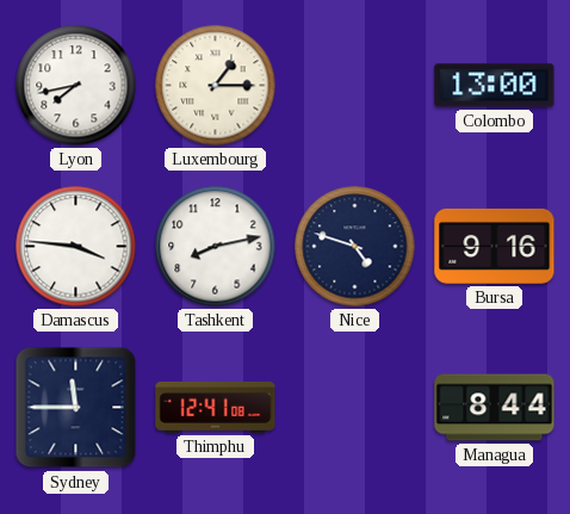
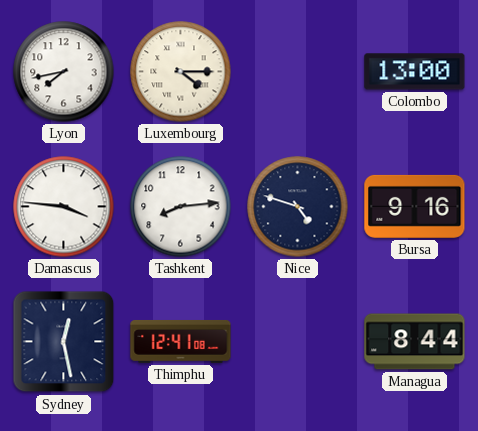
Luxembourg: 1:15 -> 4:15
Tashkent: 8:13 -> 8:14
Sydney: 11:45 -> 12:28
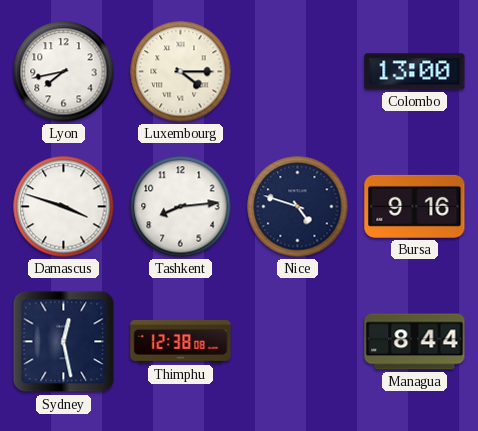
Damascus: 3:46 -> 3:48
Thimphu: 12:41 -> 12:38
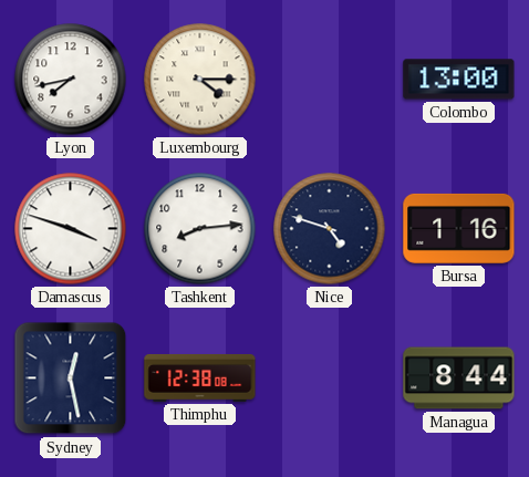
Bursa: 9:16 -> 1:16
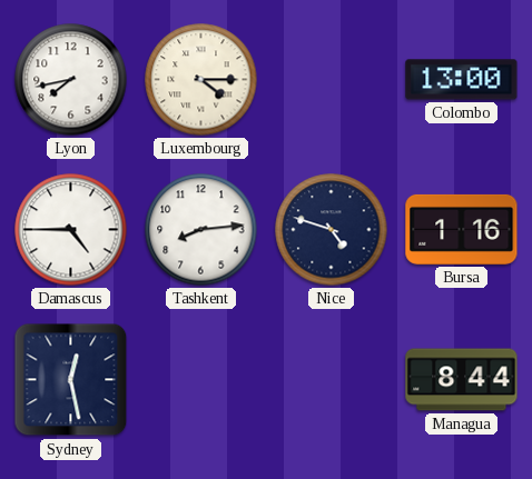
Damascus: 3:48 -> 4:45
Thimphu: 12:38 -> none
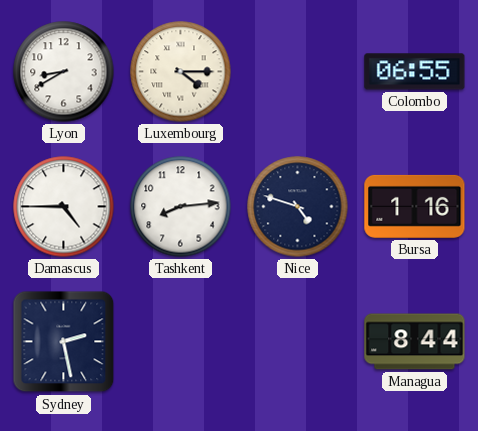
Lyon: 7:43 -> 8:40
Colombo: 13:00 -> 06:55
Sydney: 12:28 -> 2:28
